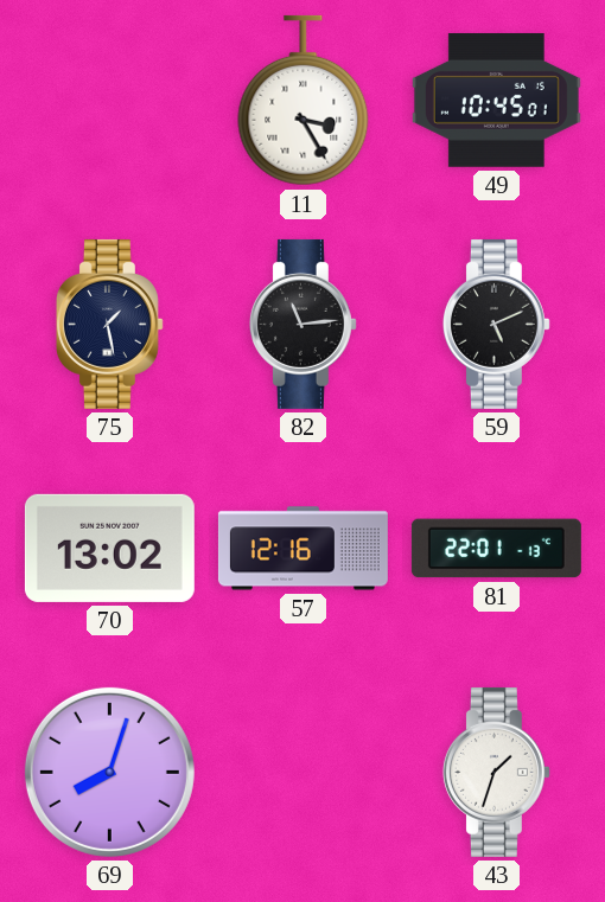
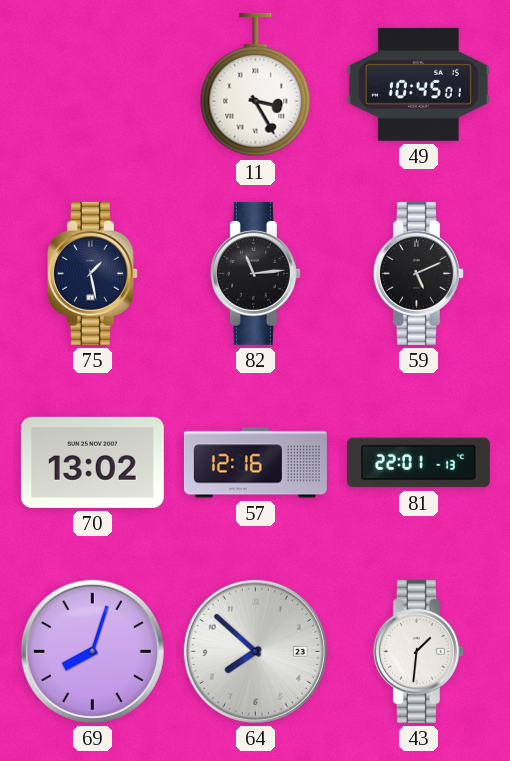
64: none -> 7:52
43: 1:33 -> 1:31
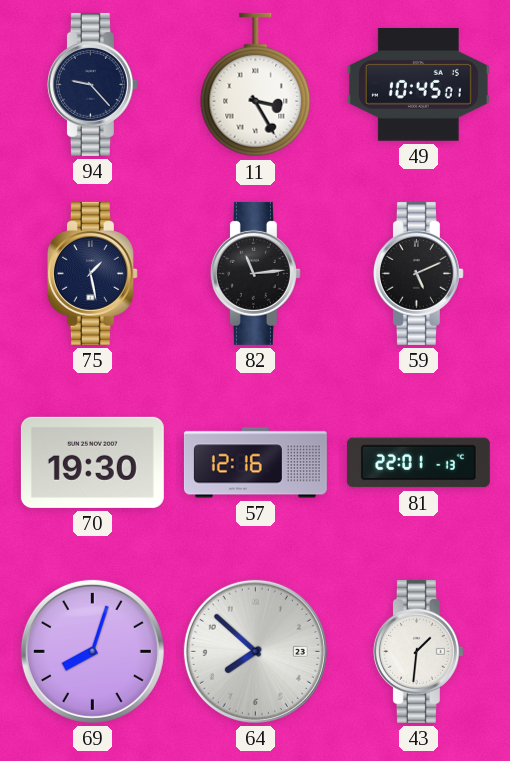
94: none -> 9:23
70: 13:02 -> 19:30
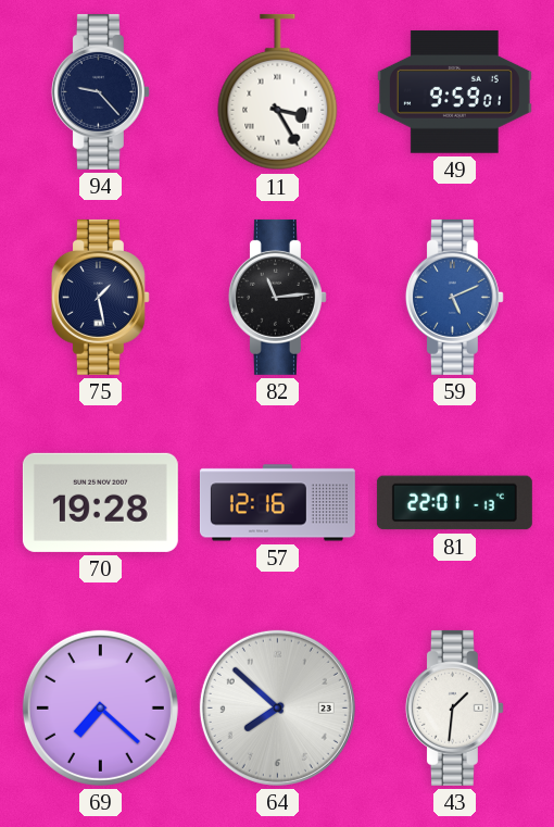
49: 10:45 -> 9:59
59 dial: black -> blue
70: 19:30 -> 19:28
69: 8:03 -> 7:22
